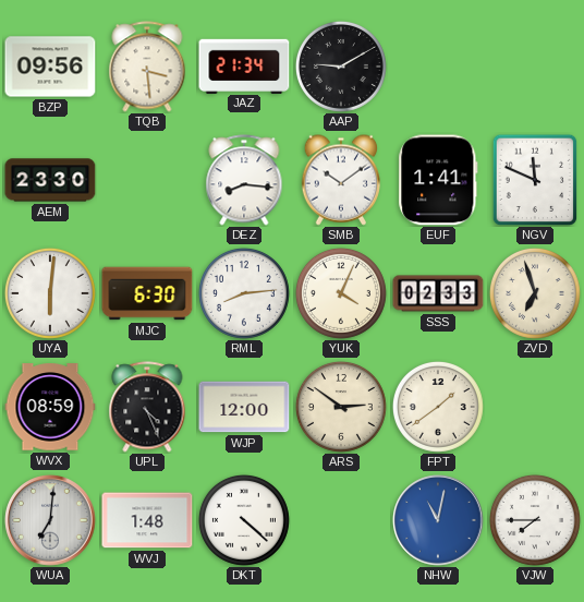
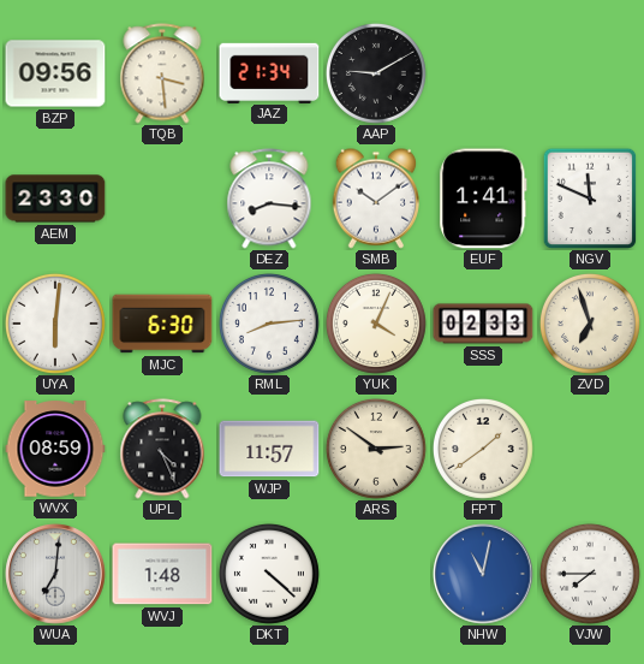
WJP: 12:00 -> 11:57
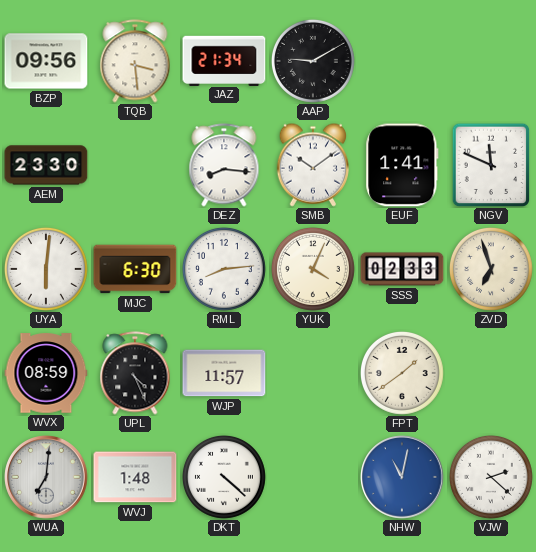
ARS: 2:51 -> none
VJW: 7:45 -> 2:22
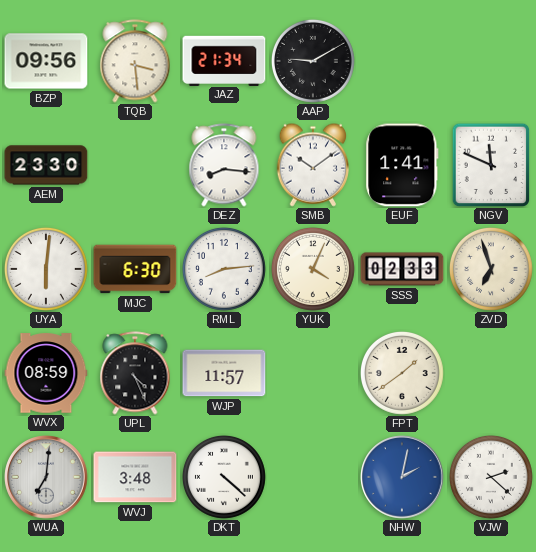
WVJ: 1:48 -> 3:48
NHW: 11:02 -> 2:02
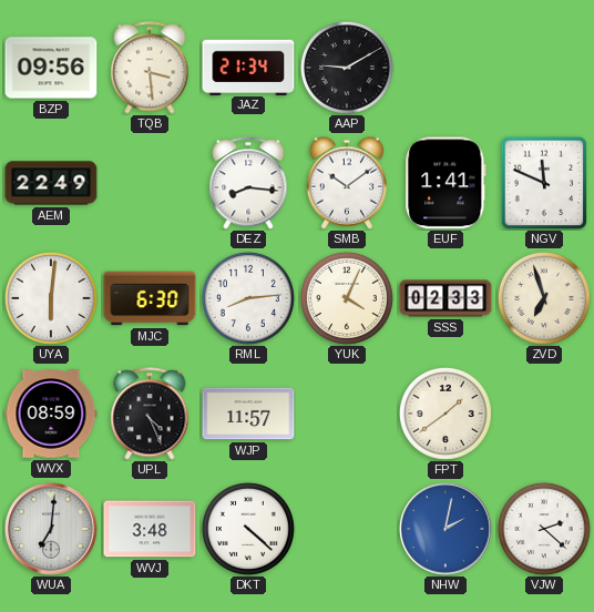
AEM: 23:30 -> 22:49
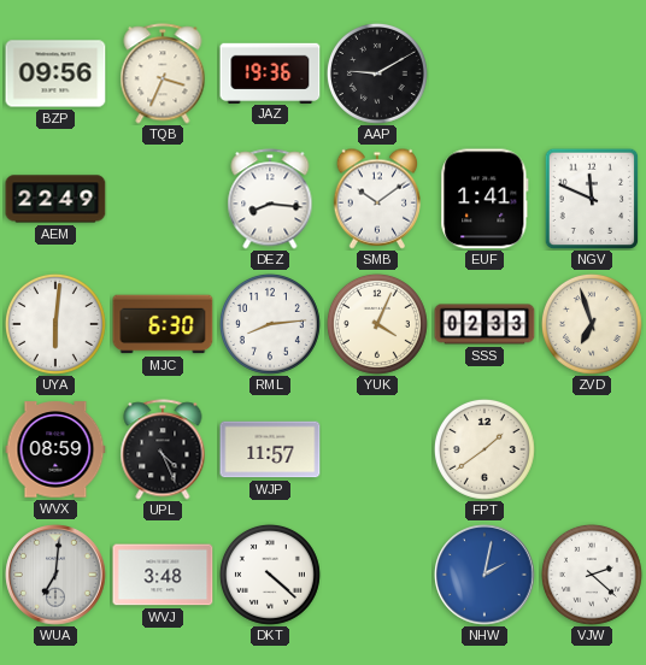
TQB: 3:29 -> 3:34
JAZ: 21:34 -> 19:36
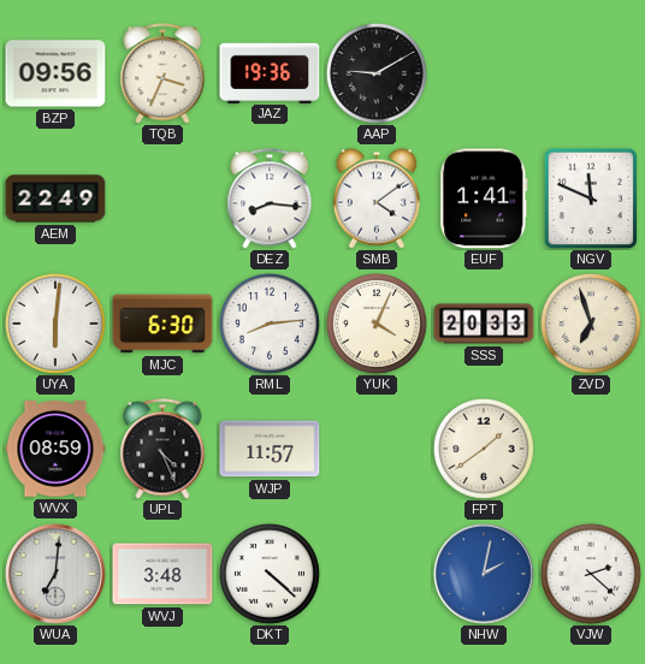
SMB: 10:09 -> 4:09
SSS: 02:33 -> 20:33
